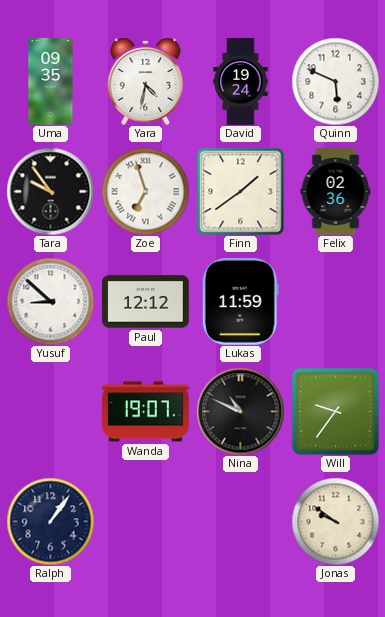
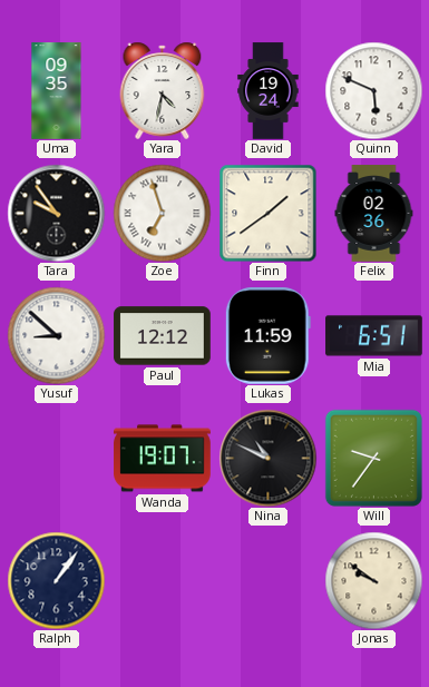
Mia: none -> 6:51
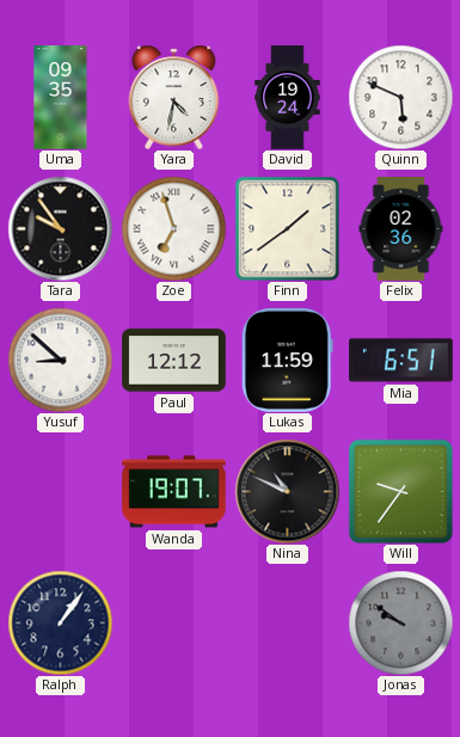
Jonas dial: cream -> grey
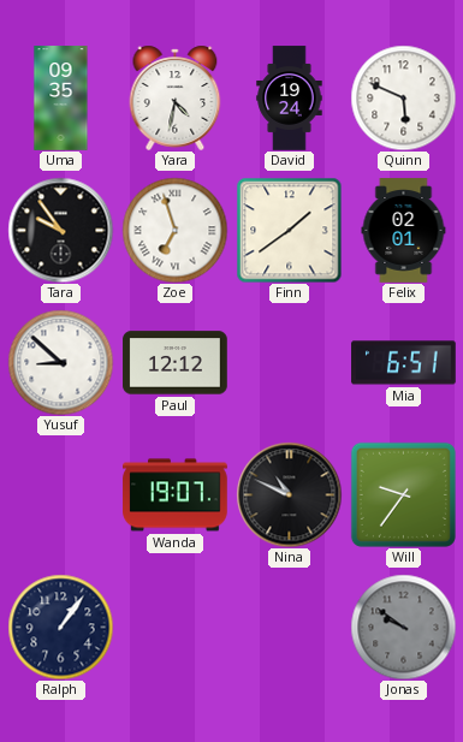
Felix: 02:36 -> 02:01
Lukas: 11:59 -> none
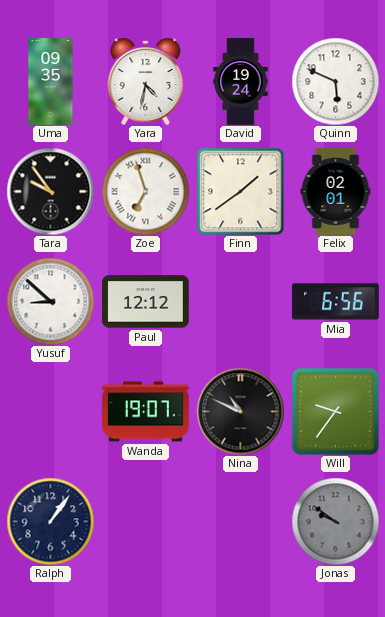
Mia: 6:51 -> 6:56
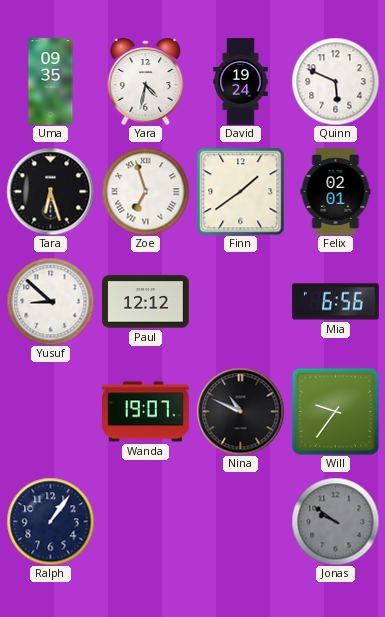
Tara: 9:54 -> 6:27
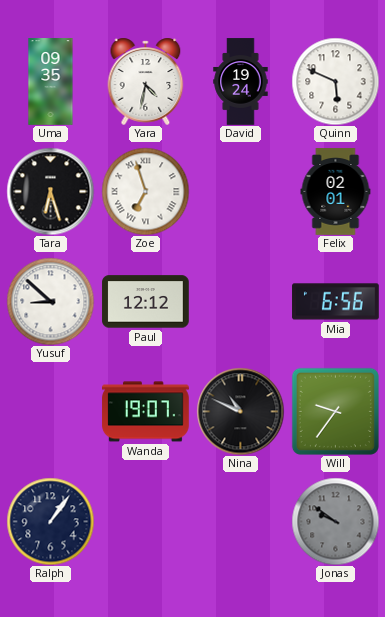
Finn: 1:39 -> none
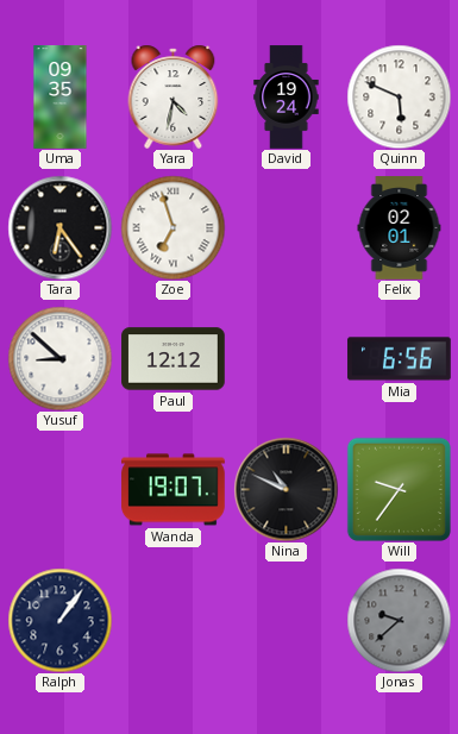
Tara: 6:27 -> 6:24
Jonas: 9:51 -> 9:38
